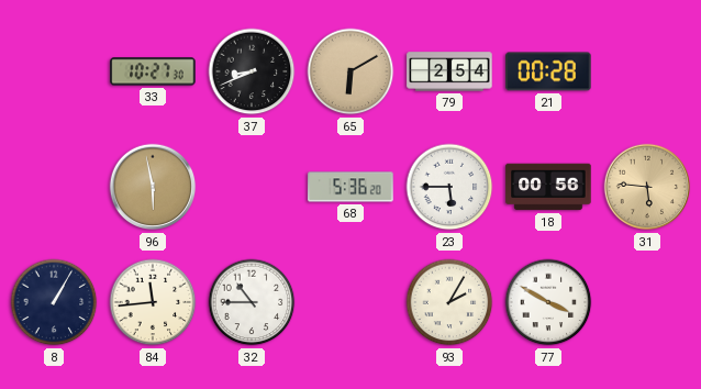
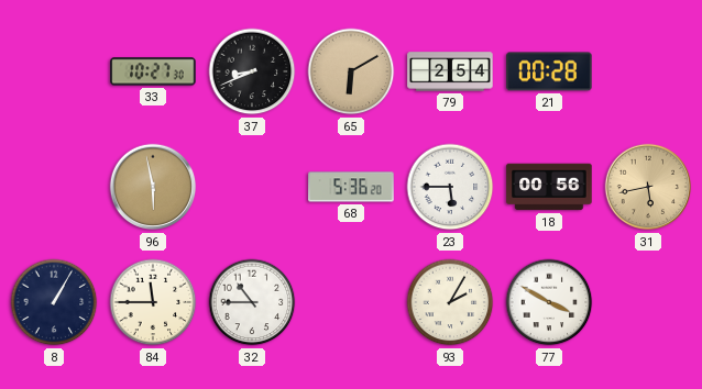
31: 5:46 -> 5:43
84: 11:44 -> 11:45
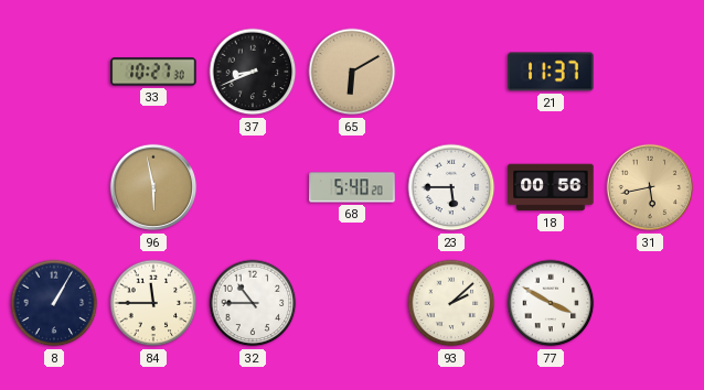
79: 2:54 -> none
21: 00:28 -> 11:37
68: 5:36 -> 5:40
93: 2:05 -> 2:08
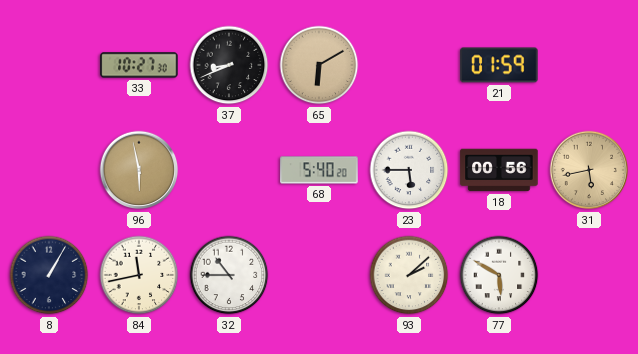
21: 11:37 -> 01:59
84: 11:45 -> 11:43
77: 3:50 -> 5:50
